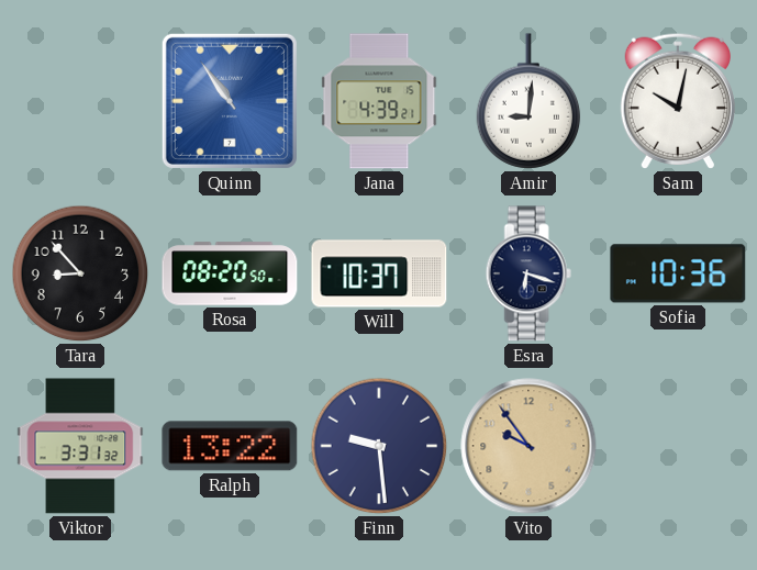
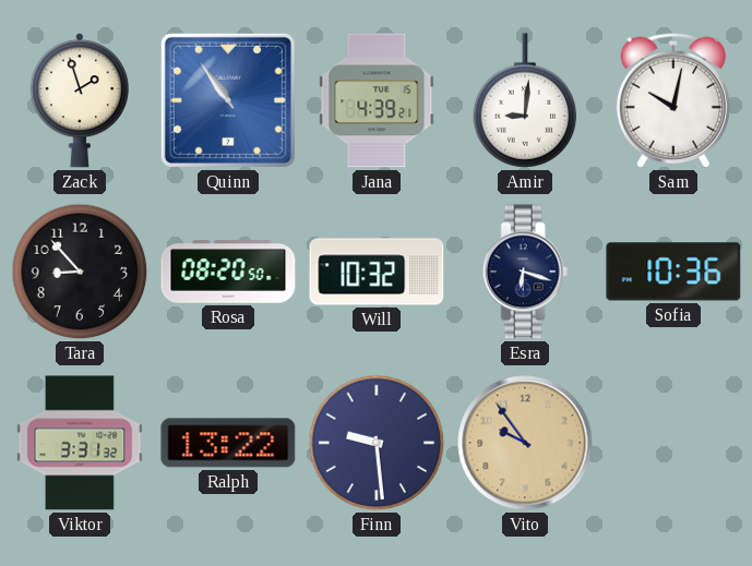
Zack: none -> 1:57
Will: 10:37 -> 10:32
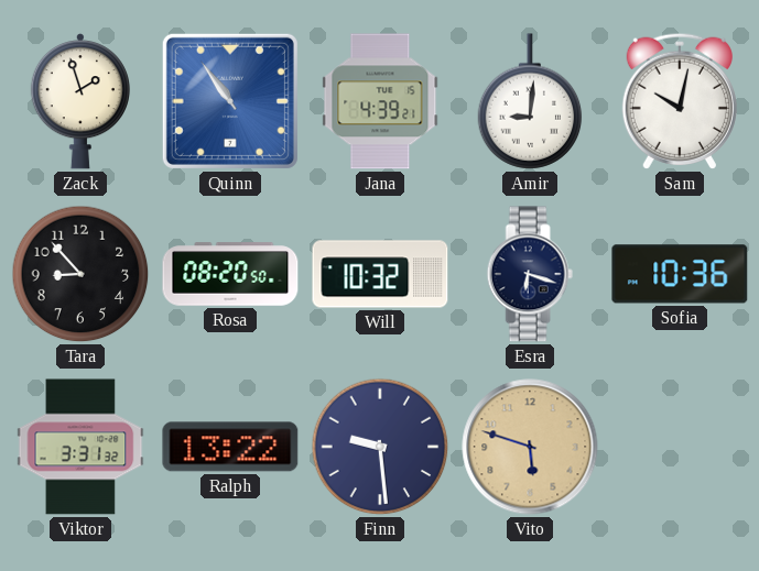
Vito: 9:54 -> 5:48
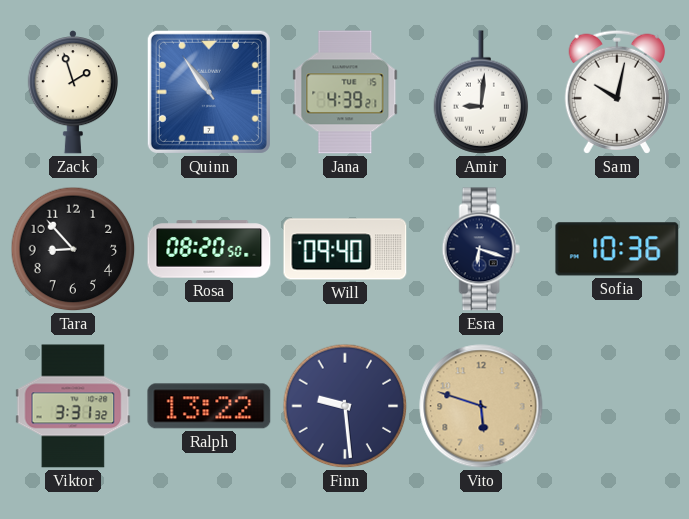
Will: 10:32 -> 09:40
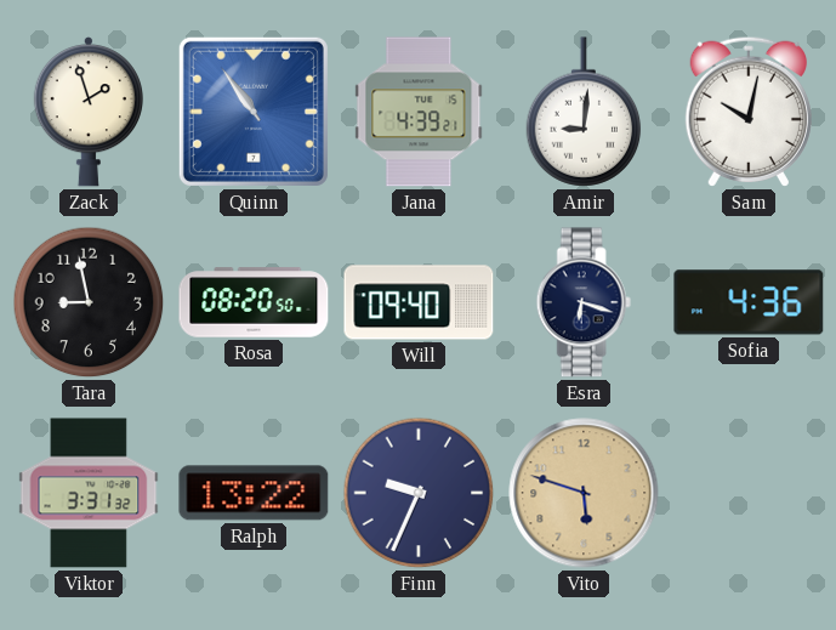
Tara: 8:53 -> 8:58
Sofia: 10:36 -> 4:36
Finn: 9:29 -> 9:34
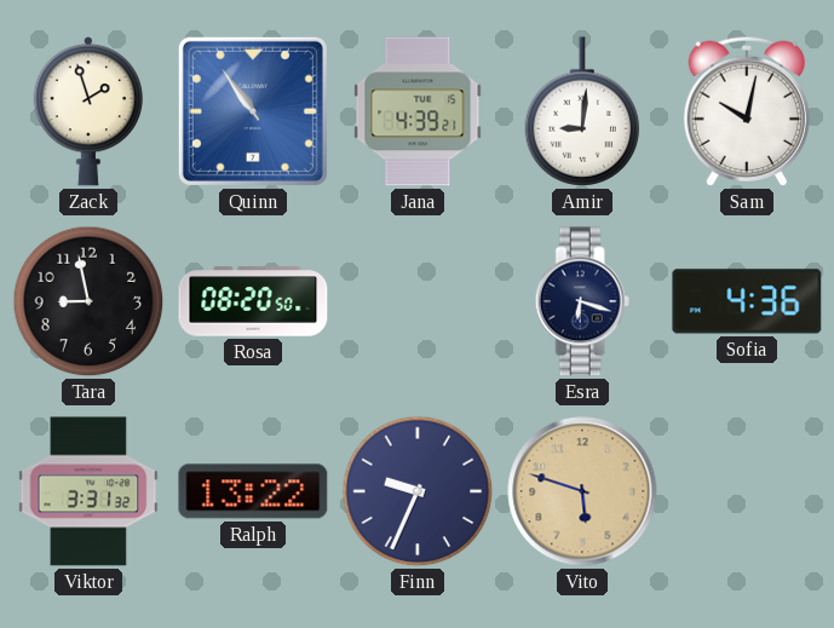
Will: 09:40 -> none
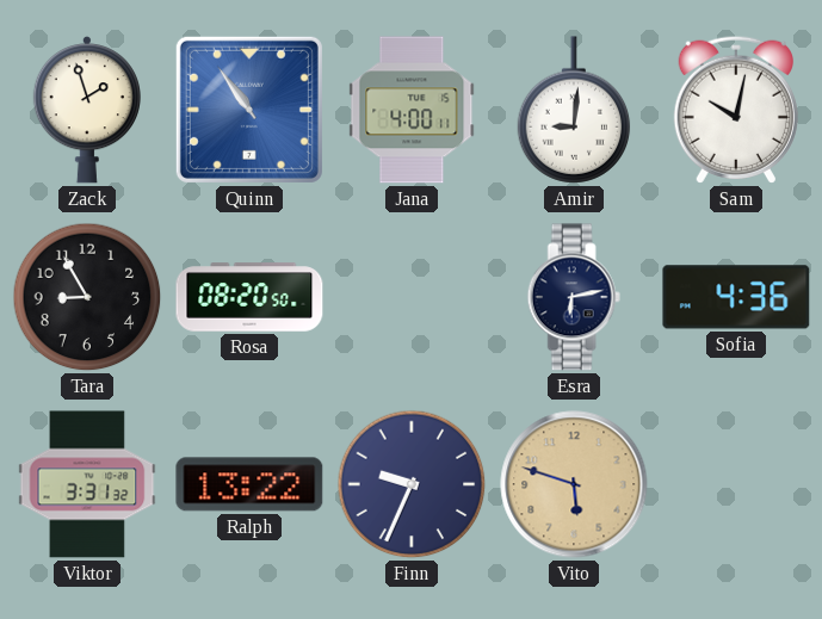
Jana: 4:39 -> 4:00
Tara: 8:58 -> 8:55
Esra: 6:18 -> 6:13
